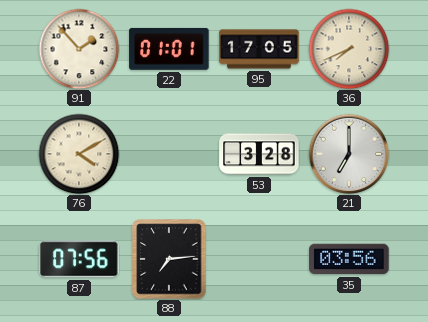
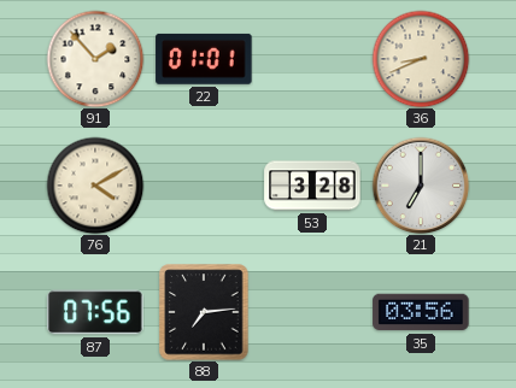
95: 17:05 -> none
36: 7:41 -> 8:41
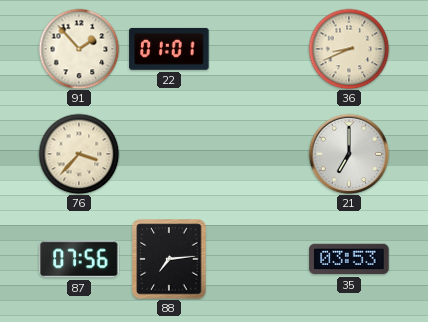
76: 4:10 -> 3:37
53: 3:28 -> none
35: 03:56 -> 03:53
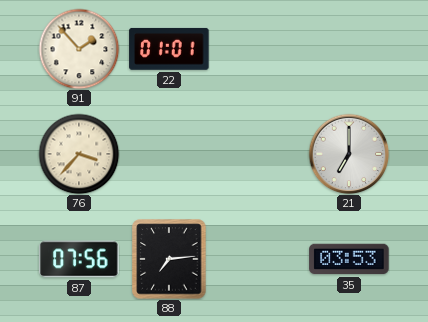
36: 8:41 -> none
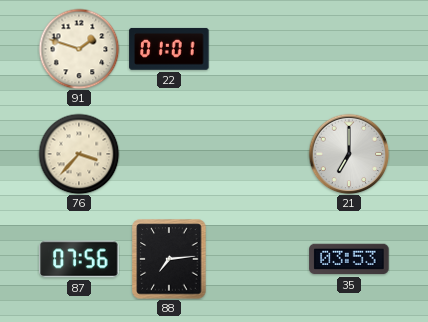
91: 1:53 -> 1:48
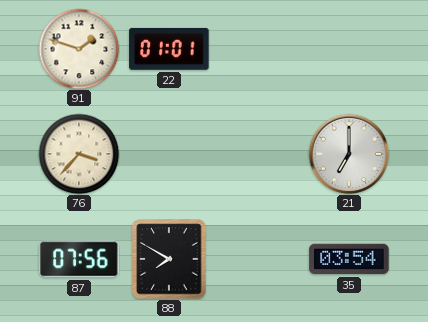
88: 7:14 -> 7:50
35: 03:53 -> 03:54
